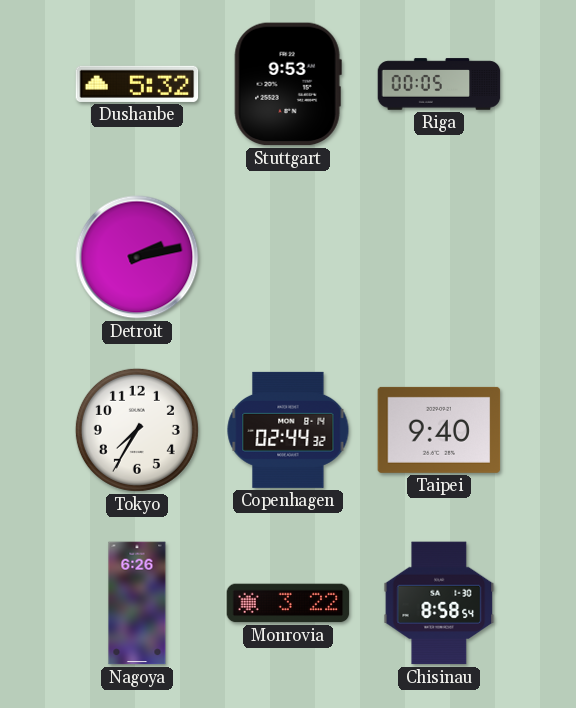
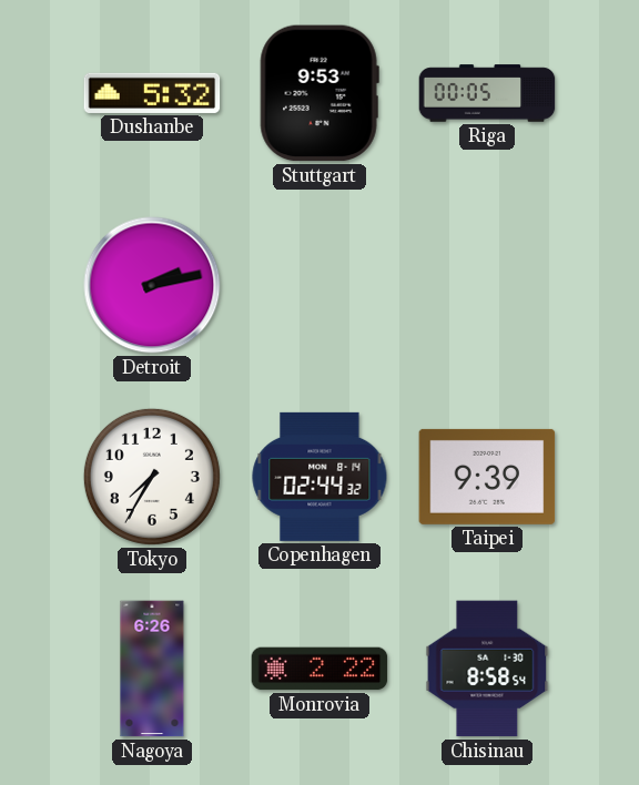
Taipei: 9:40 -> 9:39
Monrovia: 3:22 -> 2:22
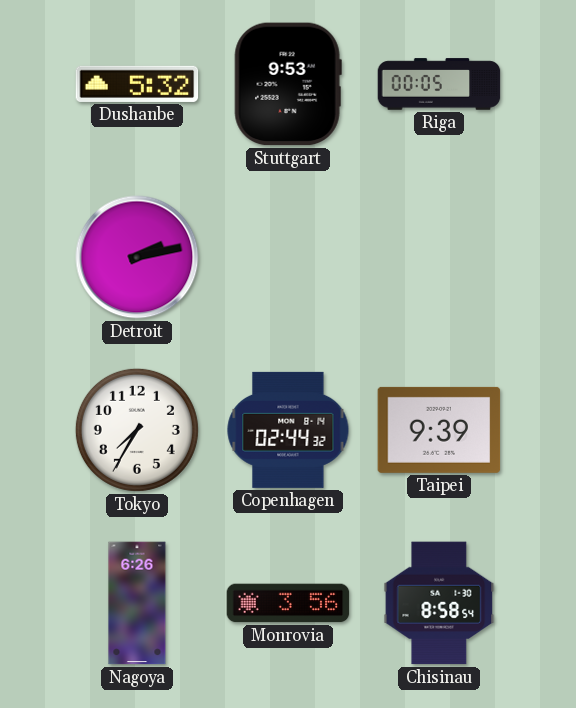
Monrovia: 2:22 -> 3:56
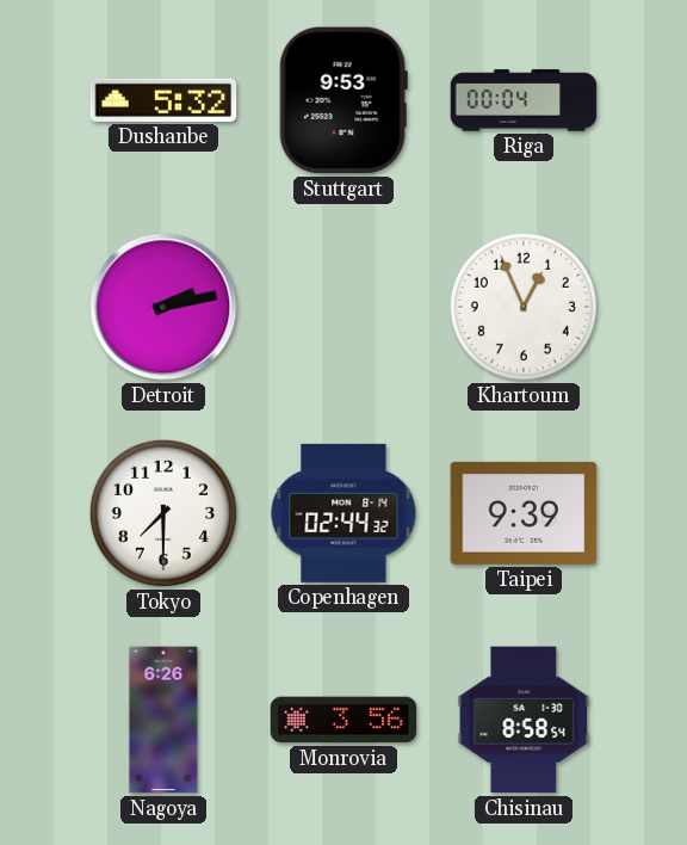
Riga: 00:05 -> 00:04
Khartoum: none -> 12:56
Tokyo: 7:35 -> 7:30
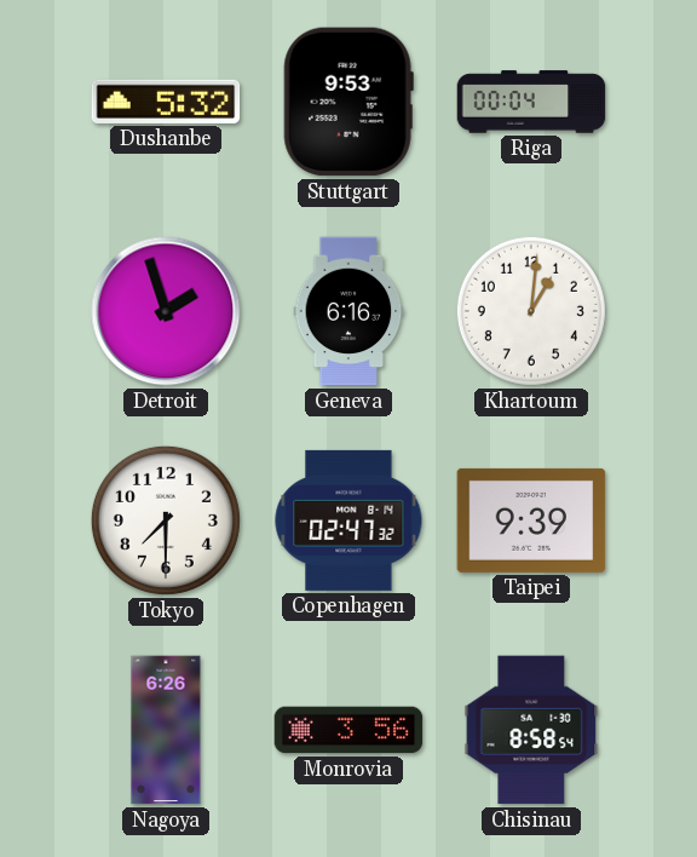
Detroit: 2:13 -> 1:57
Geneva: none -> 6:16
Khartoum: 12:56 -> 1:01
Copenhagen: 02:44 -> 02:47
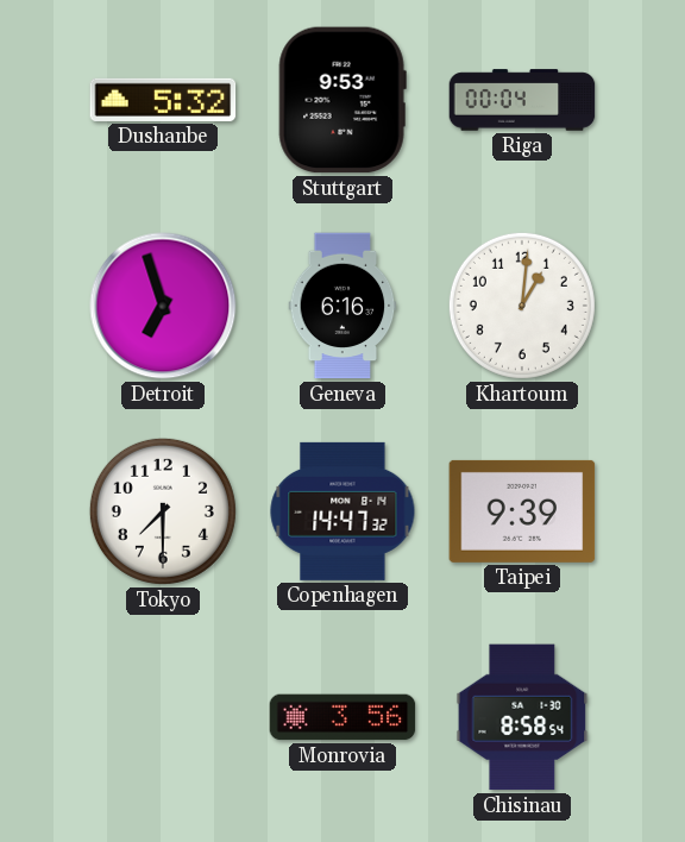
Detroit: 1:57 -> 6:57
Copenhagen: 02:47 -> 14:47
Nagoya: 6:26 -> none
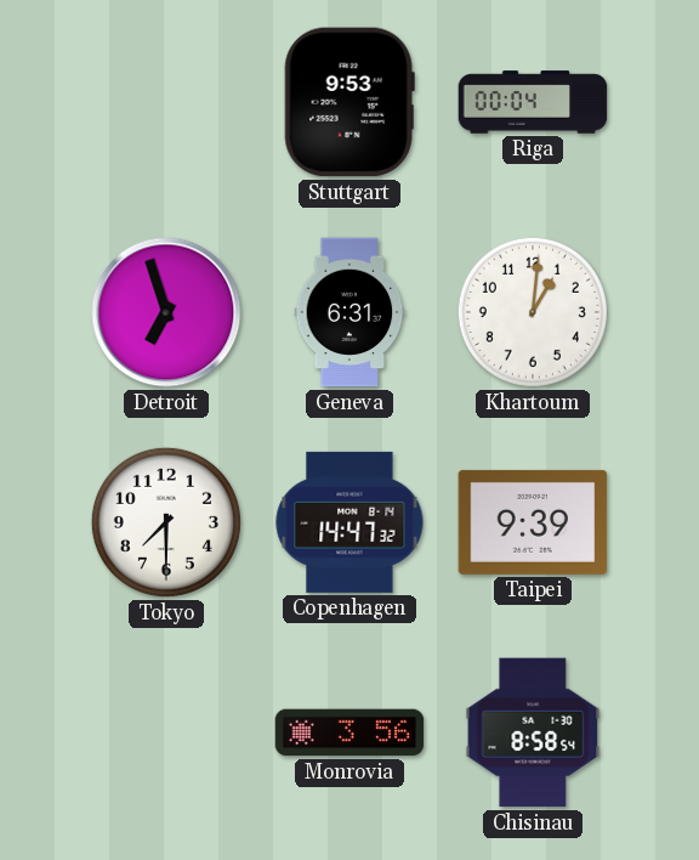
Dushanbe: 5:32 -> none
Geneva: 6:16 -> 6:31
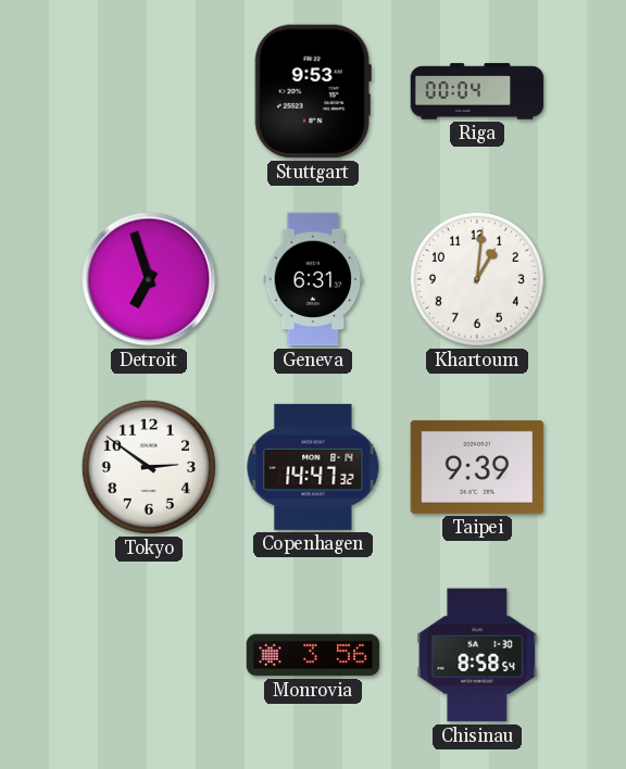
Tokyo: 7:30 -> 2:51
